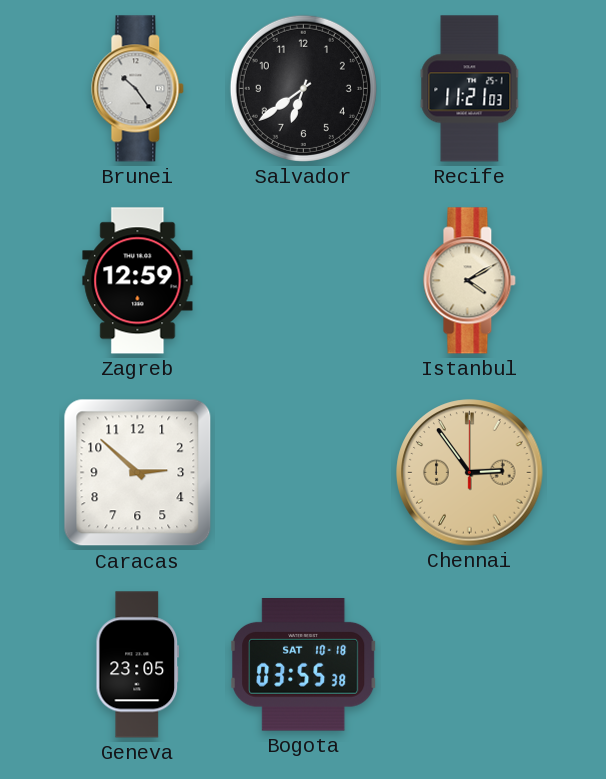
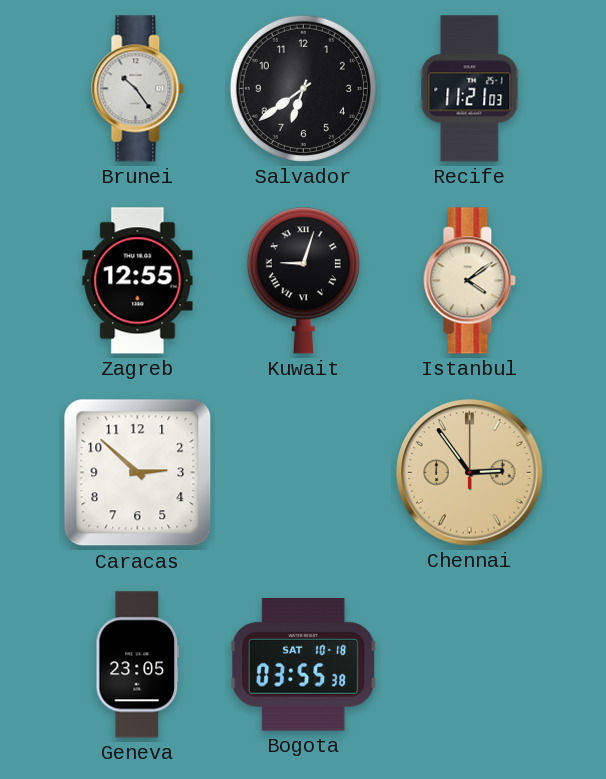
Zagreb: 12:59 -> 12:55
Kuwait: none -> 9:03
Istanbul: 4:10 -> 4:09
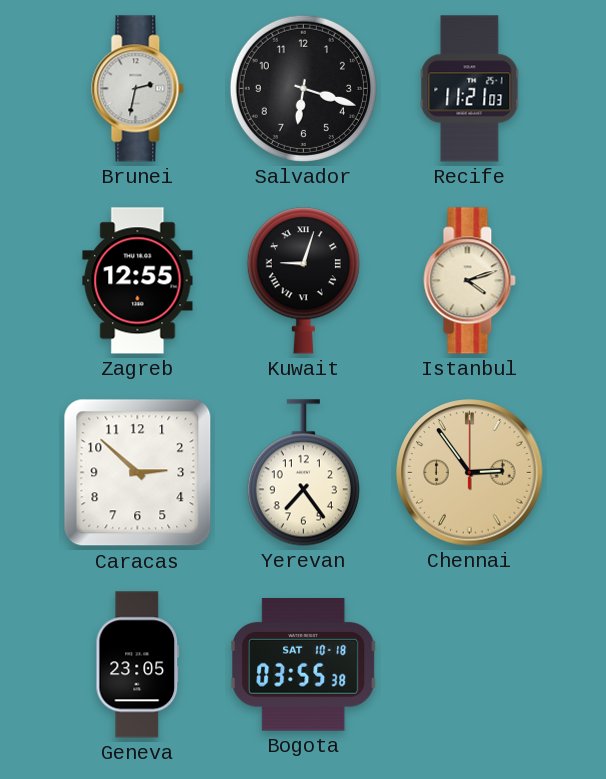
Brunei: 10:24 -> 2:32
Salvador: 6:39 -> 6:18
Istanbul: 4:09 -> 4:12
Yerevan: none -> 7:24
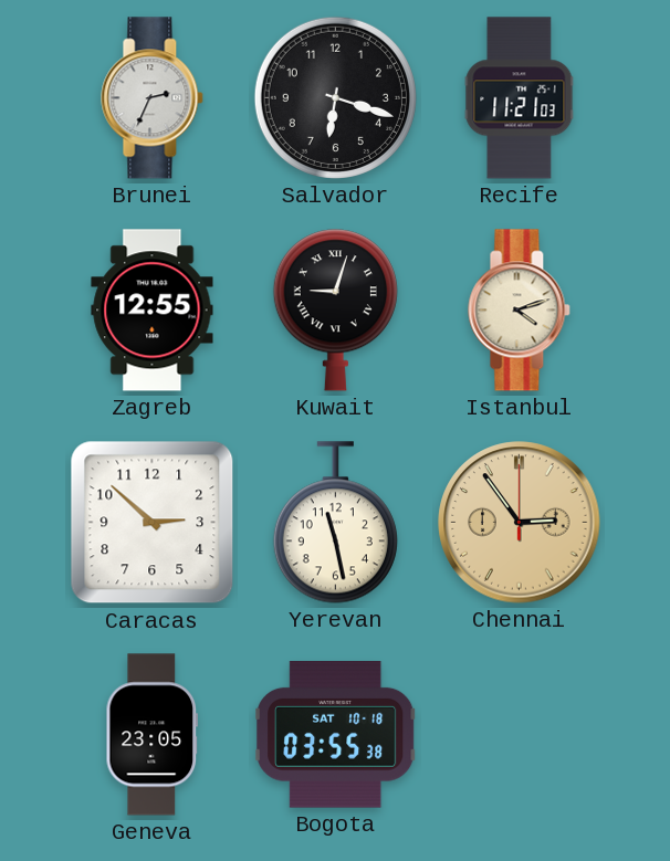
Brunei: 2:32 -> 2:34
Yerevan: 7:24 -> 11:28
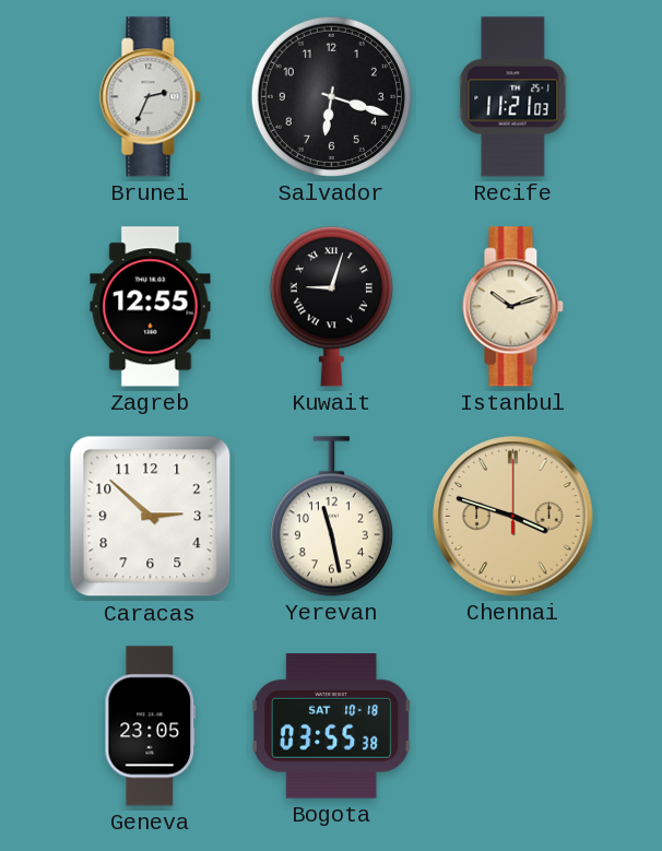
Istanbul: 4:12 -> 10:12
Chennai: 2:54 -> 3:48
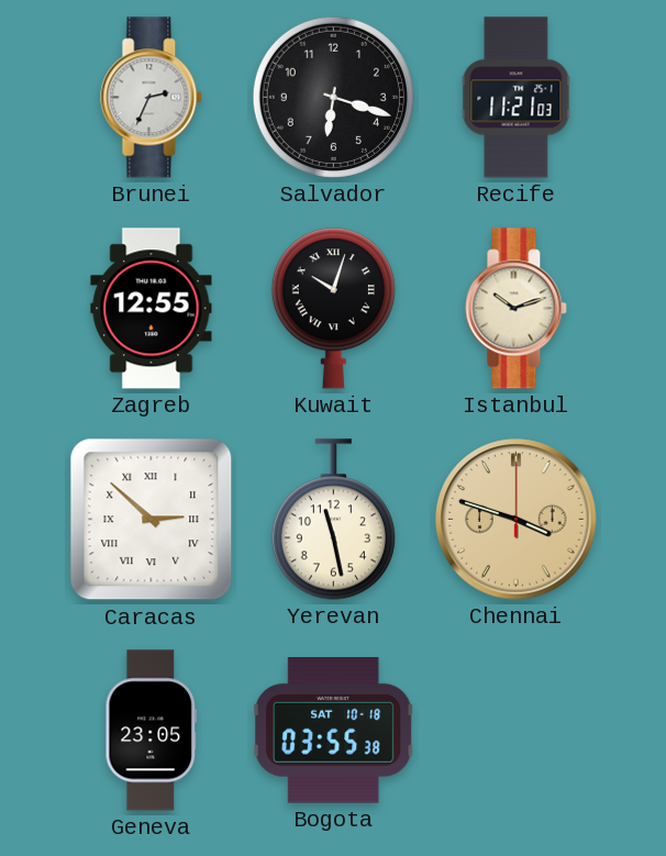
Kuwait: 9:03 -> 10:03
Caracas numerals: Arabic -> Roman
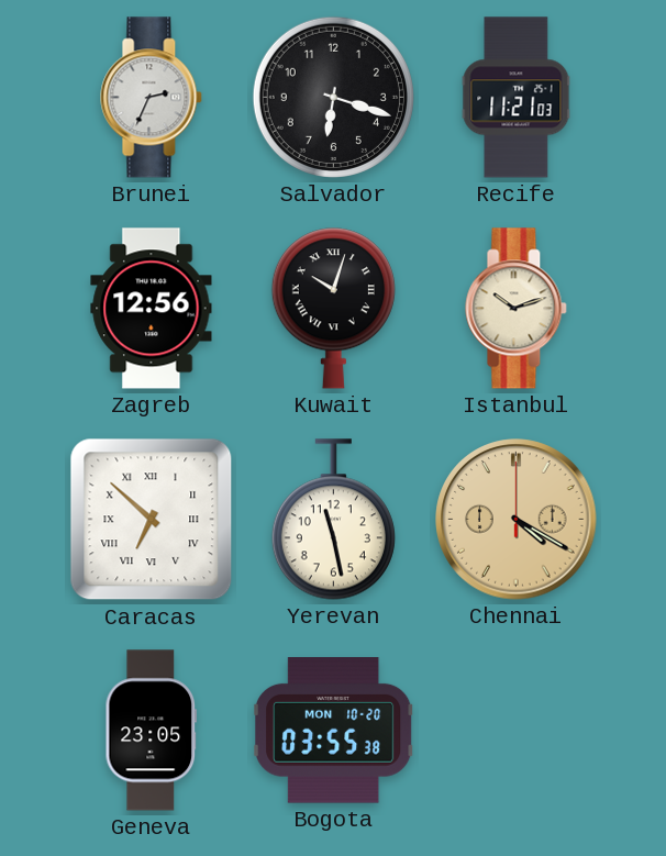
Zagreb: 12:55 -> 12:56
Caracas: 2:52 -> 6:52
Chennai: 3:48 -> 4:20
Bogota date: SAT 10-18 -> MON 10-20
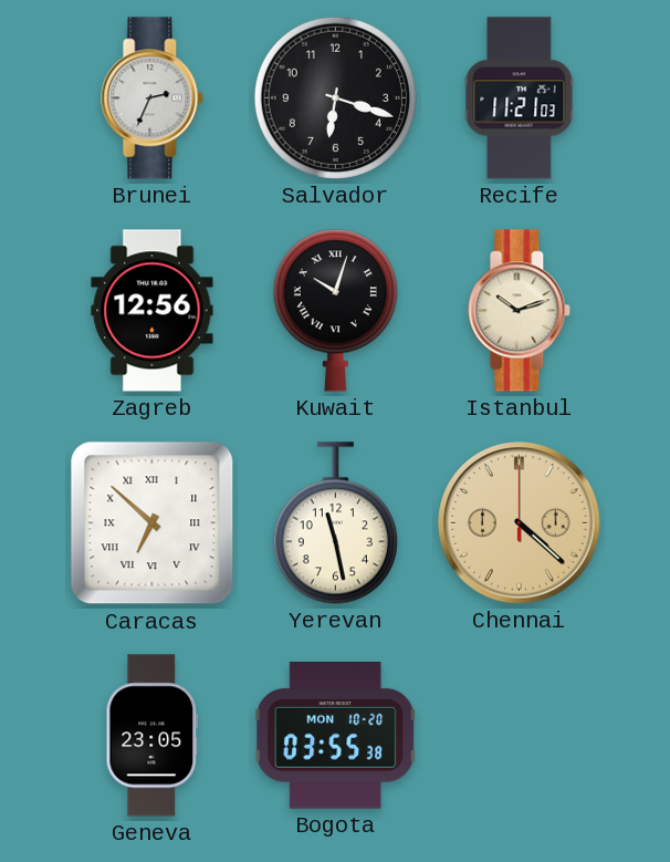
Chennai: 4:20 -> 4:22
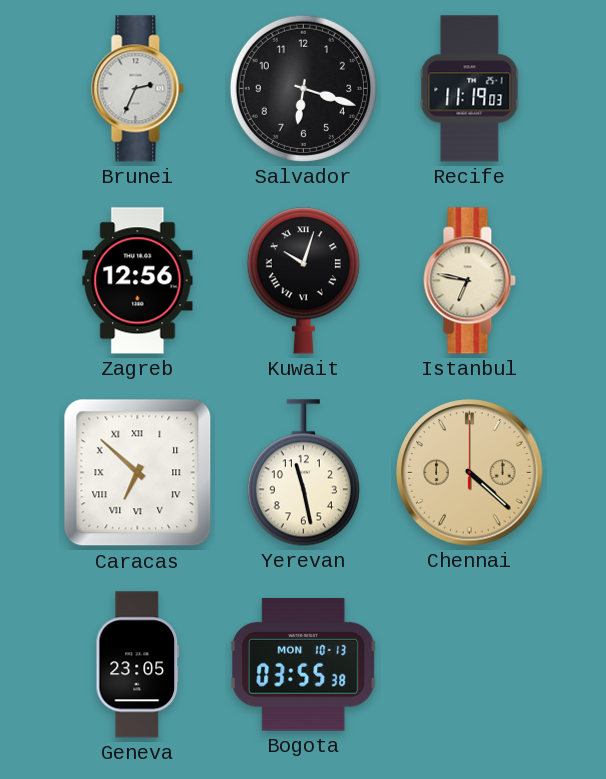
Recife: 11:21 -> 11:19
Istanbul: 10:12 -> 6:47
Bogota date: MON 10-20 -> MON 10-13
